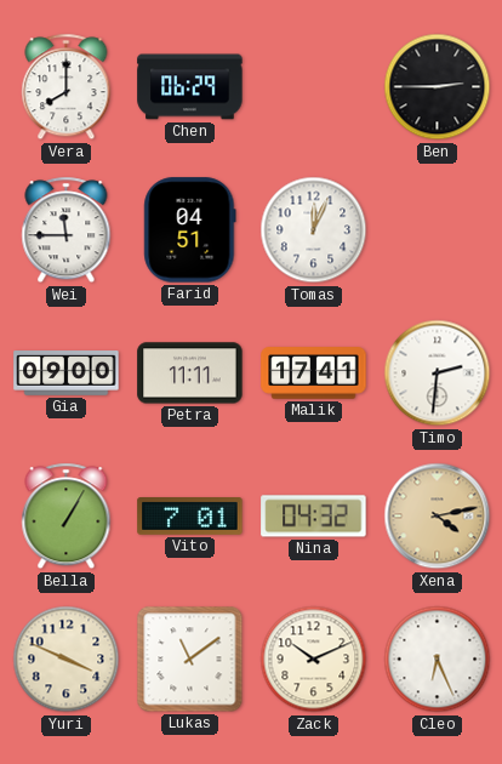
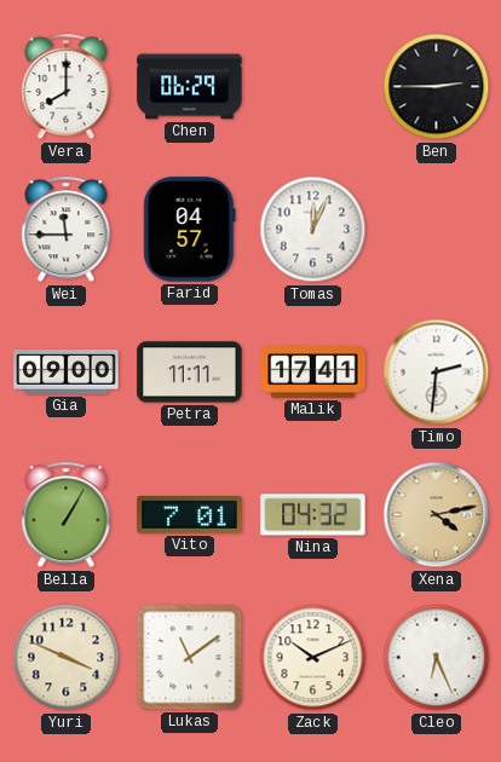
Farid: 04:51 -> 04:57
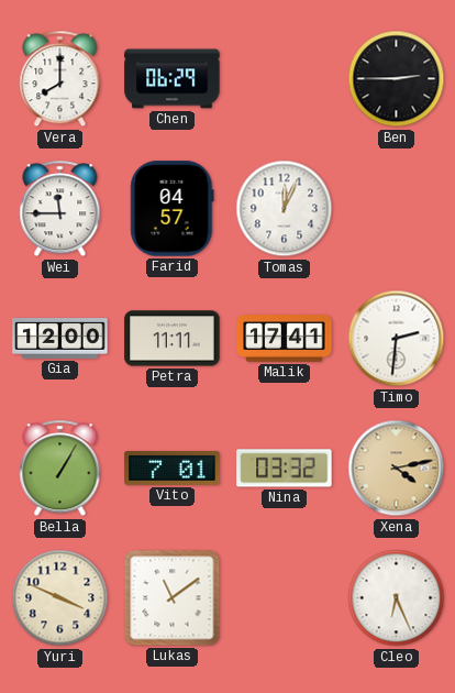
Gia: 09:00 -> 12:00
Nina: 04:32 -> 03:32
Zack: 10:11 -> none
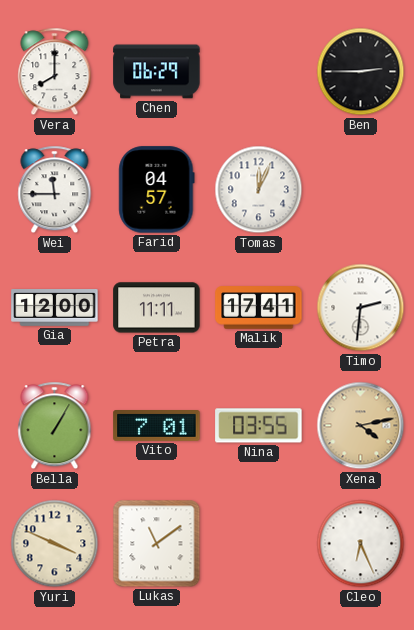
Nina: 03:32 -> 03:55
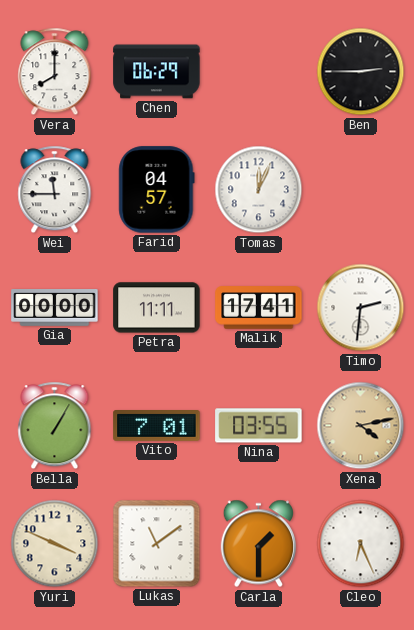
Gia: 12:00 -> 00:00
Carla: none -> 1:30
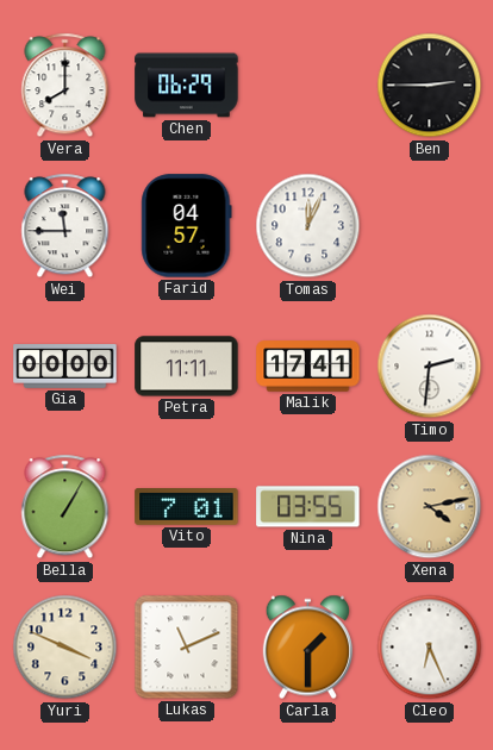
Lukas: 11:09 -> 11:11
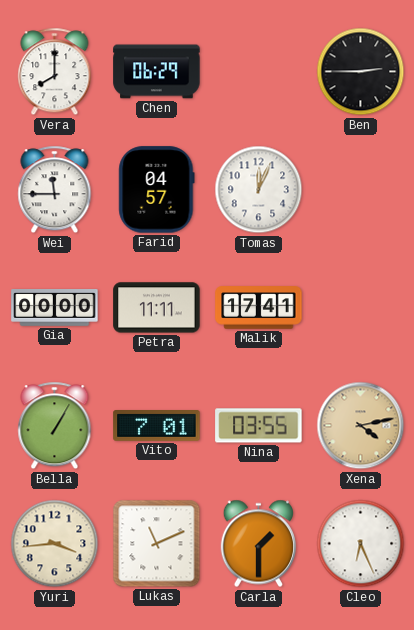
Timo: 2:31 -> none
Yuri: 3:49 -> 3:44
